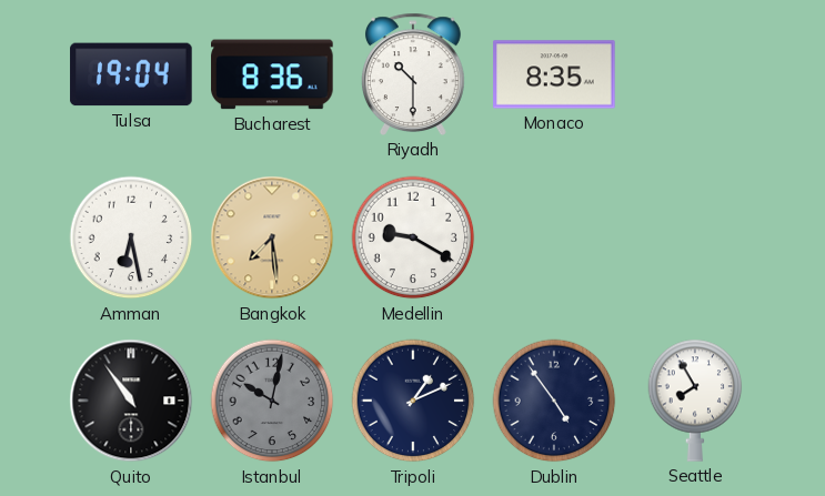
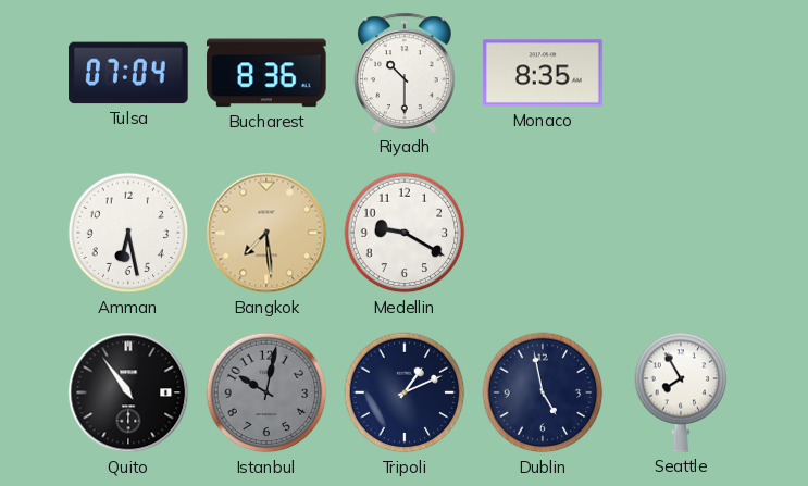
Tulsa: 19:04 -> 07:04
Dublin: 4:54 -> 4:58
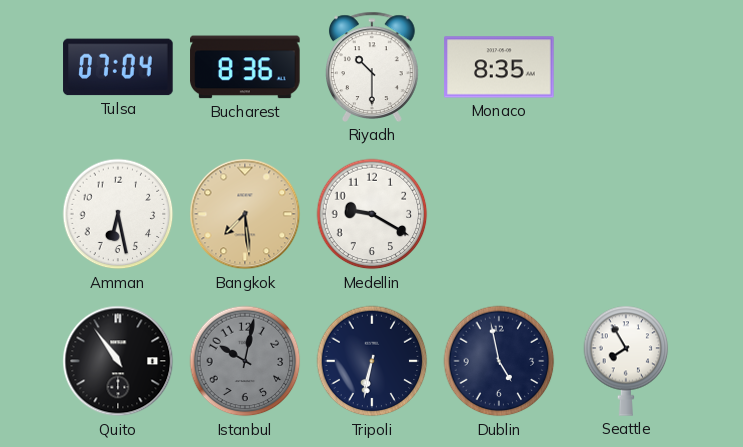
Tripoli: 1:11 -> 6:32
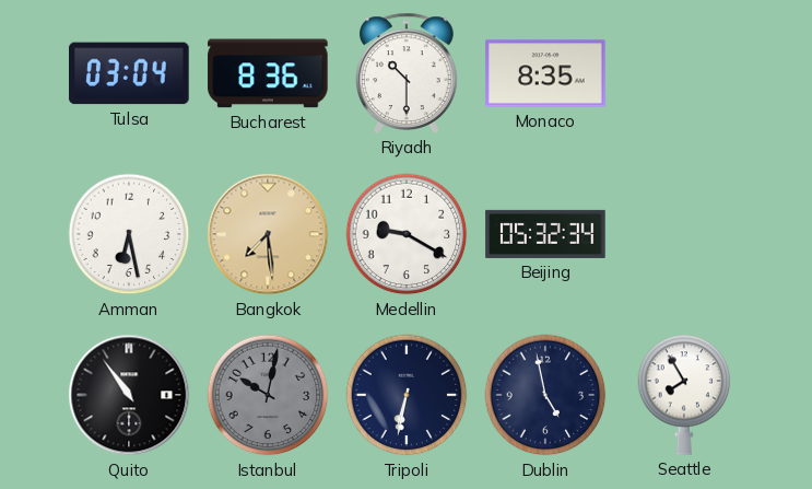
Tulsa: 07:04 -> 03:04
Beijing: none -> 05:32
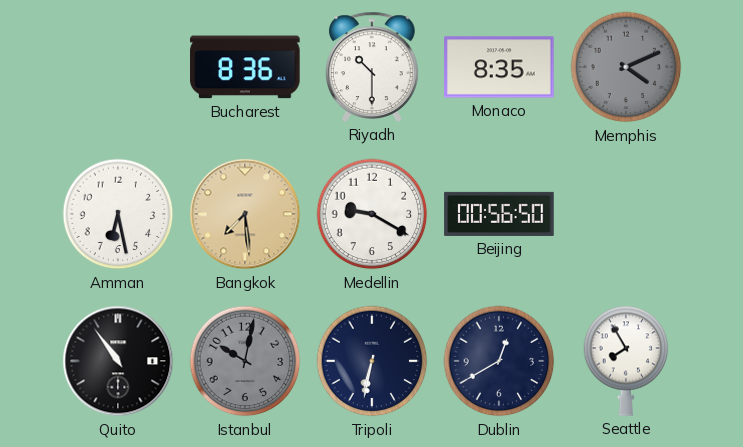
Tulsa: 03:04 -> none
Memphis: none -> 4:11
Beijing: 05:32 -> 00:56
Dublin: 4:58 -> 12:40
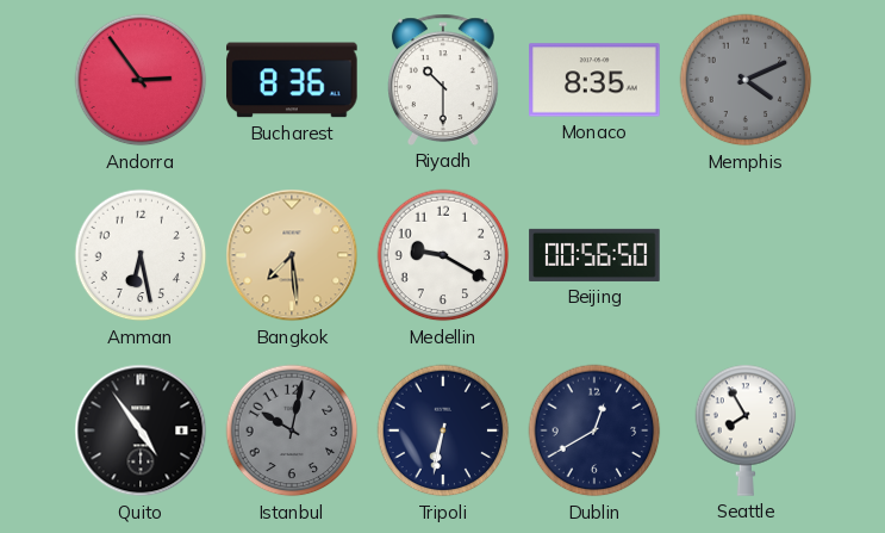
Andorra: none -> 2:54
Quito: 10:54 -> 4:54
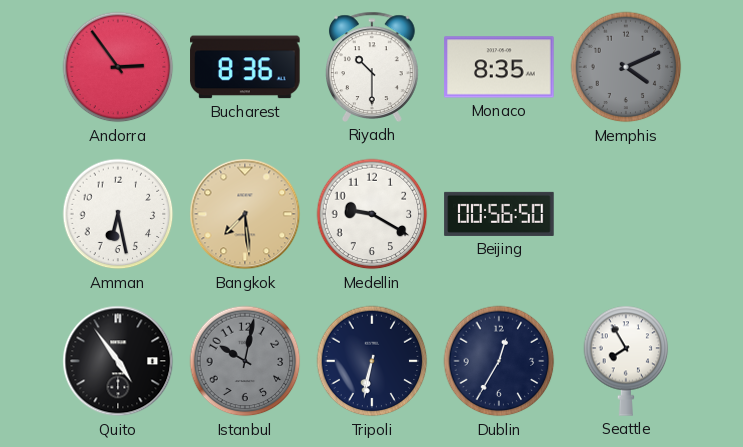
Dublin: 12:40 -> 12:35
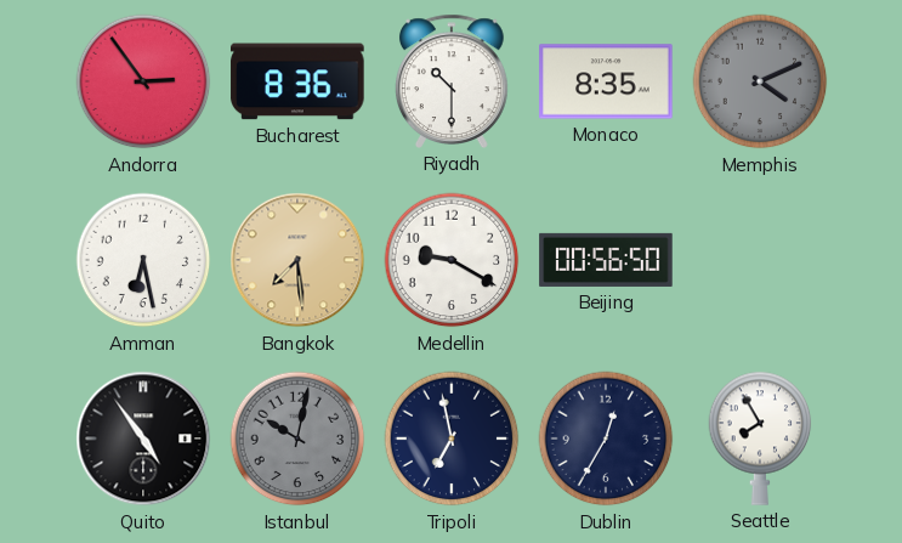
Tripoli: 6:32 -> 6:58
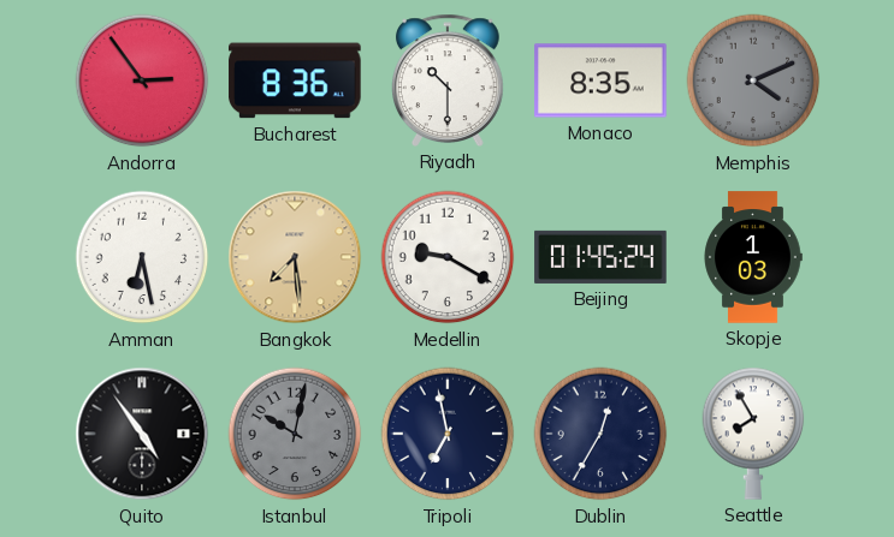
Beijing: 00:56 -> 01:45
Skopje: none -> 1:03
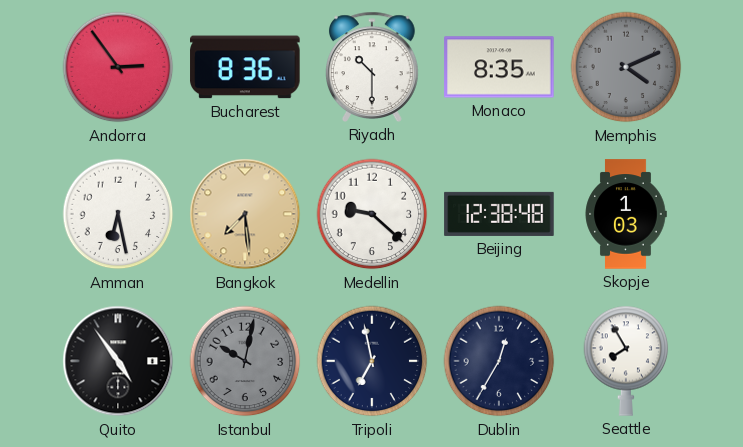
Medellin: 9:20 -> 9:22
Beijing: 01:45 -> 12:38
